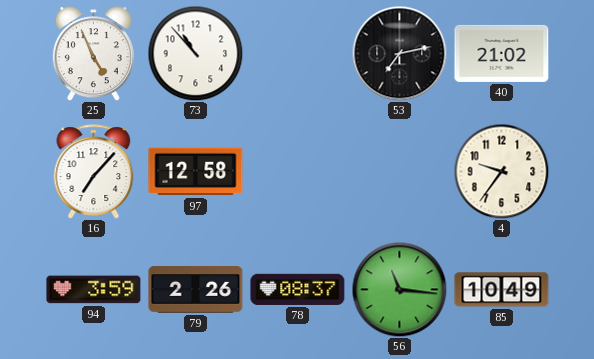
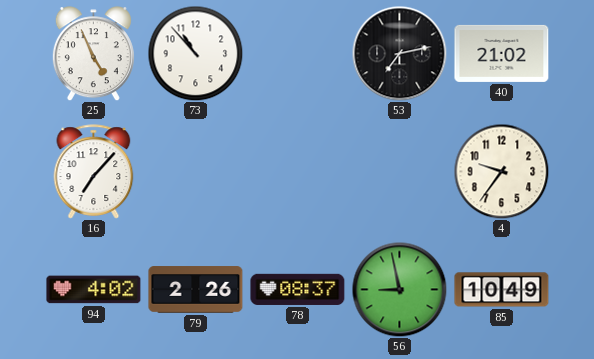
97: 12:58 -> none
94: 3:59 -> 4:02
56: 11:16 -> 8:58
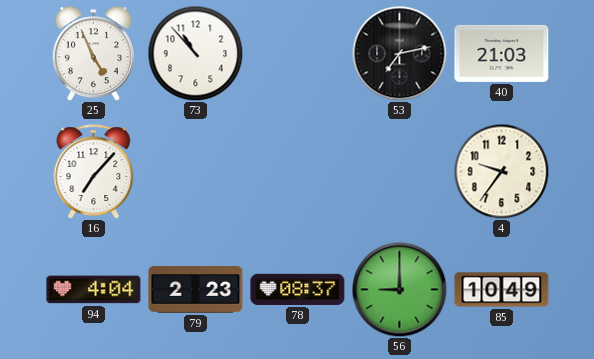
40: 21:02 -> 21:03
94: 4:02 -> 4:04
79: 2:26 -> 2:23
56: 8:58 -> 9:00
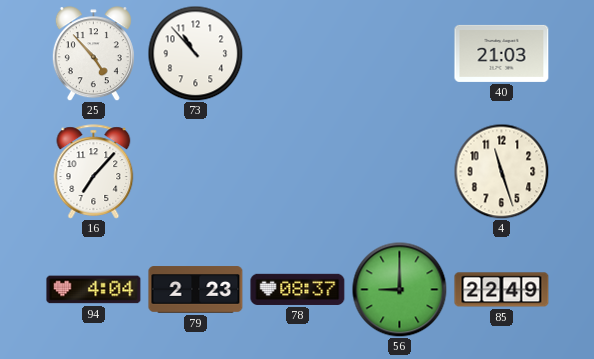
25: 4:56 -> 4:53
53: 7:13 -> none
4: 9:36 -> 11:27
85: 10:49 -> 22:49
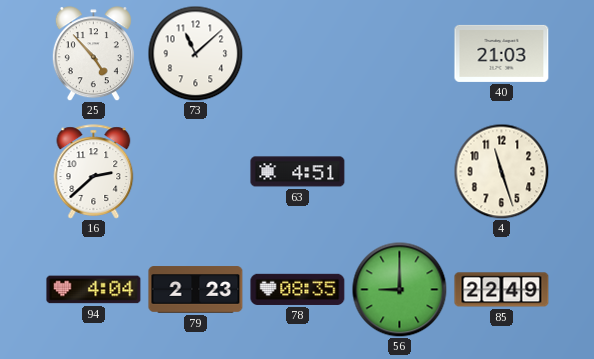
73: 10:53 -> 11:08
16: 7:07 -> 2:38
63: none -> 4:51
78: 08:37 -> 08:35
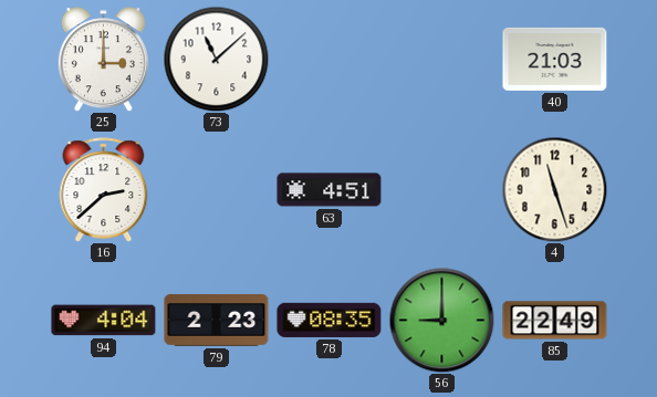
25: 4:53 -> 3:00
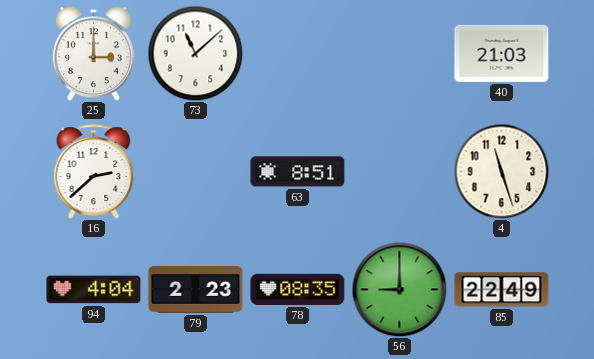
63: 4:51 -> 8:51
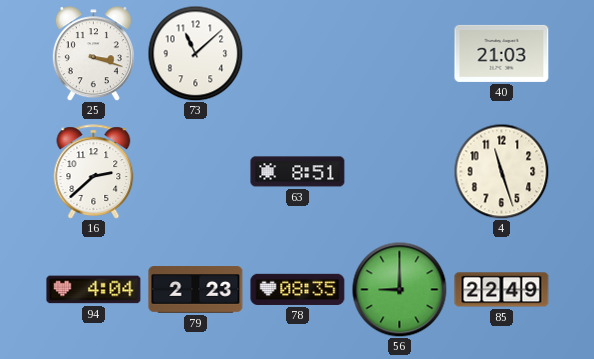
25: 3:00 -> 3:18
